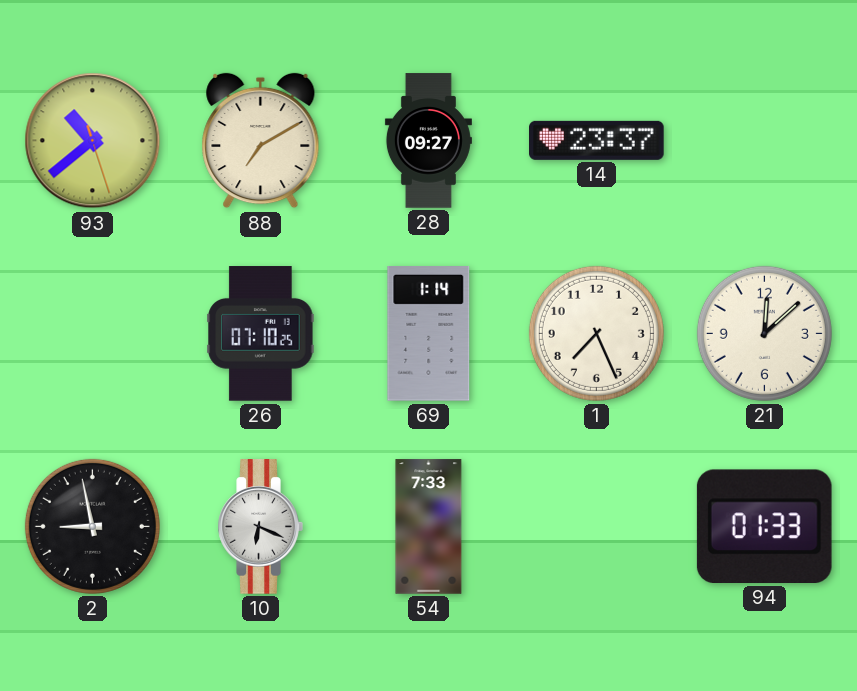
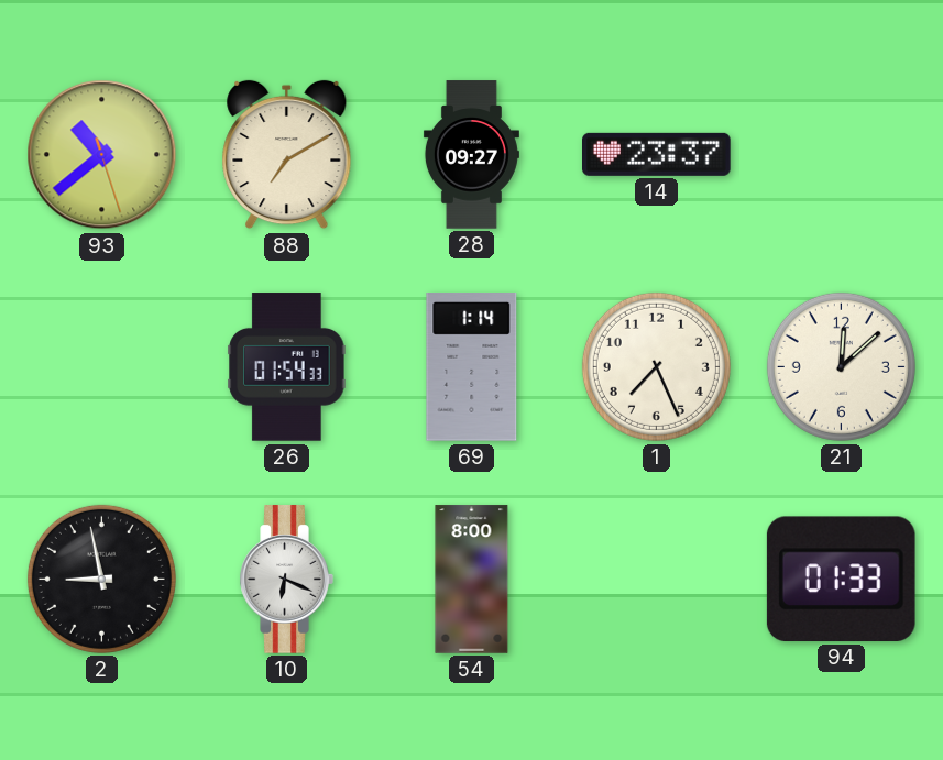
26: 07:10 -> 01:54
54: 7:33 -> 8:00
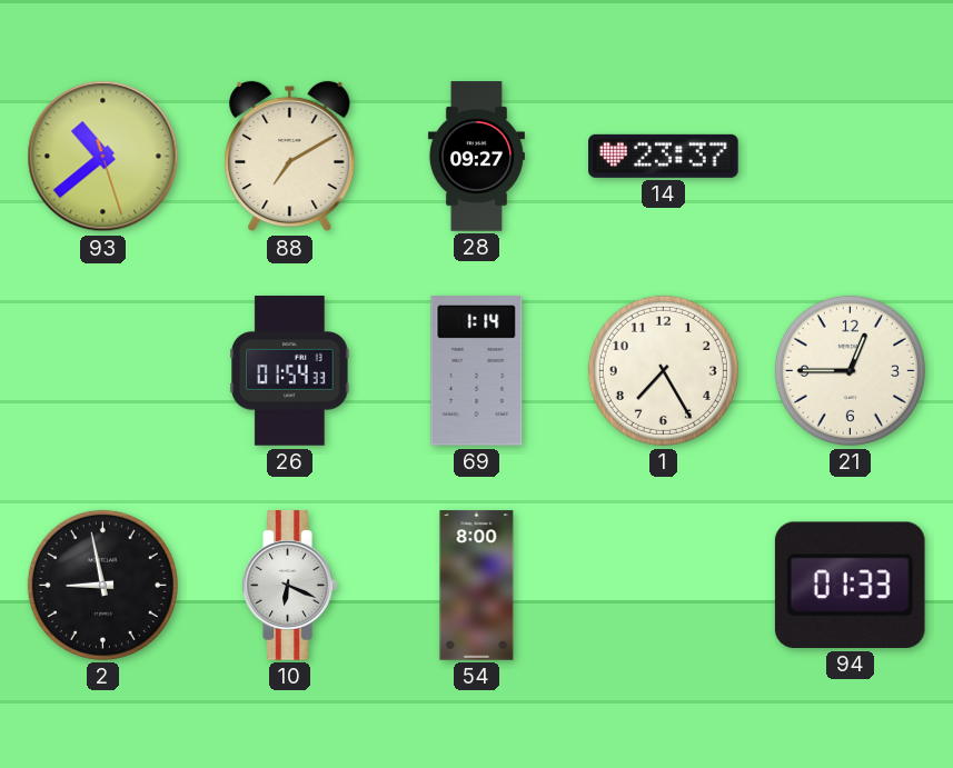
1: 7:26 -> 7:25
21: 12:08 -> 12:45
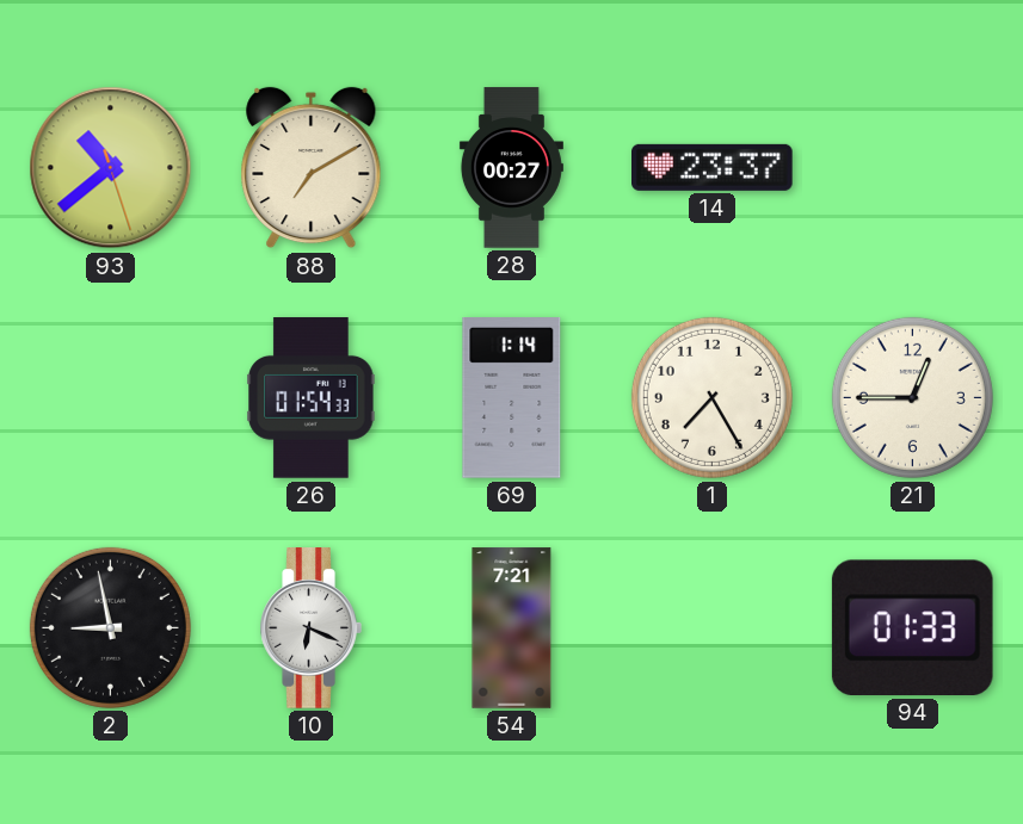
28: 09:27 -> 00:27
54: 8:00 -> 7:21
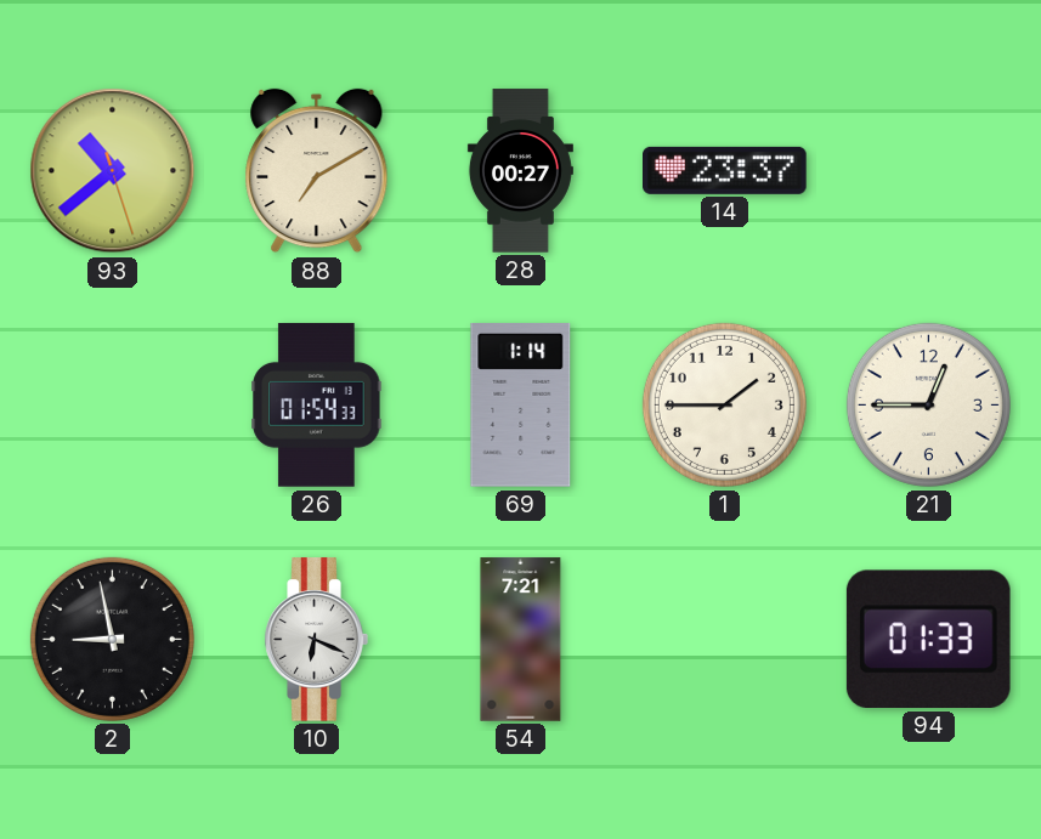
1: 7:25 -> 1:45
